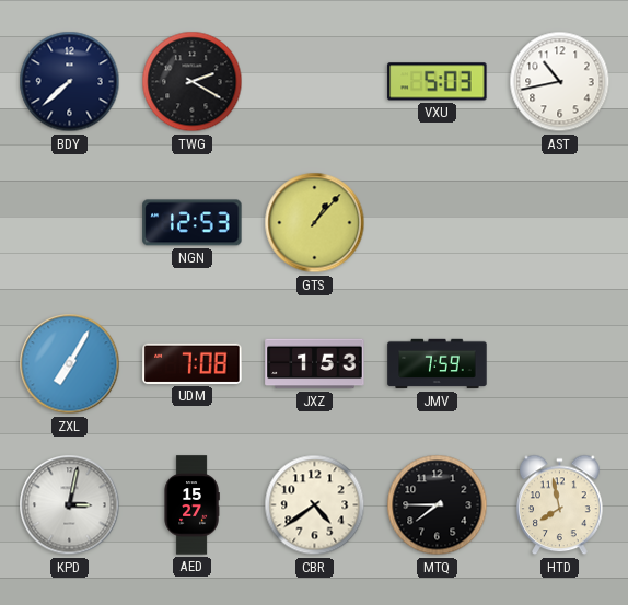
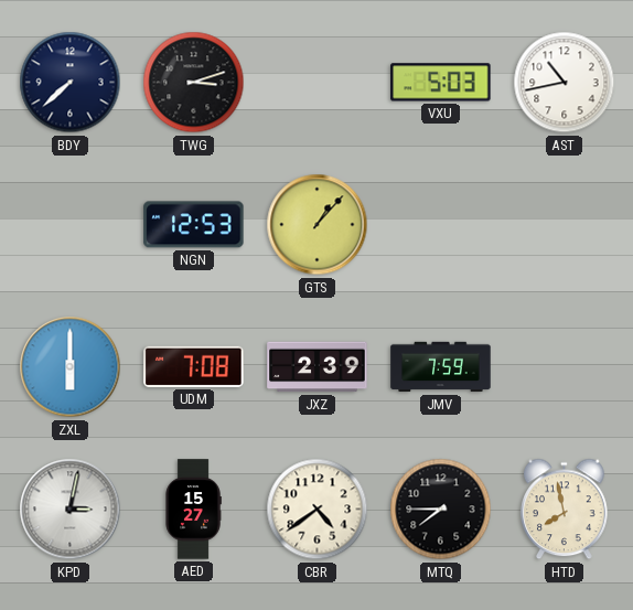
TWG: 2:20 -> 3:12
ZXL: 7:05 -> 6:00
JXZ: 1:53 -> 2:39
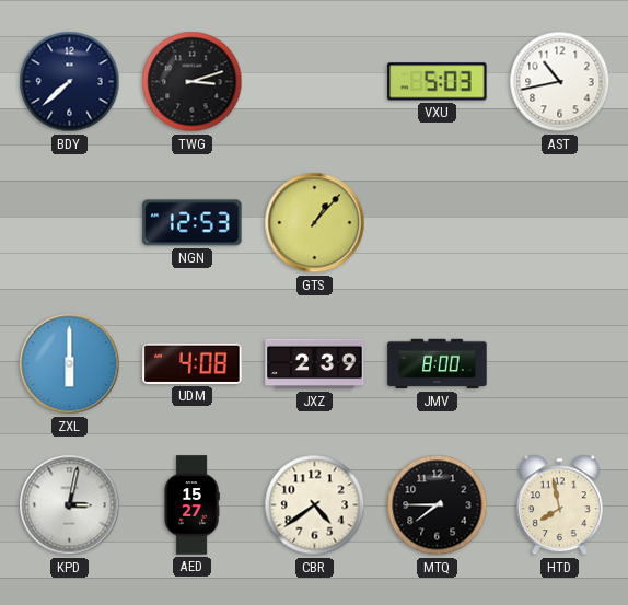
UDM: 7:08 -> 4:08
JMV: 7:59 -> 8:00
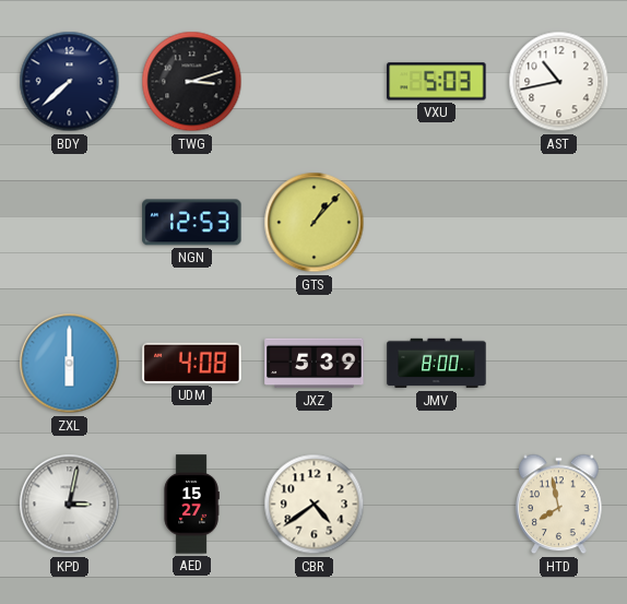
JXZ: 2:39 -> 5:39
MTQ: 7:45 -> none
